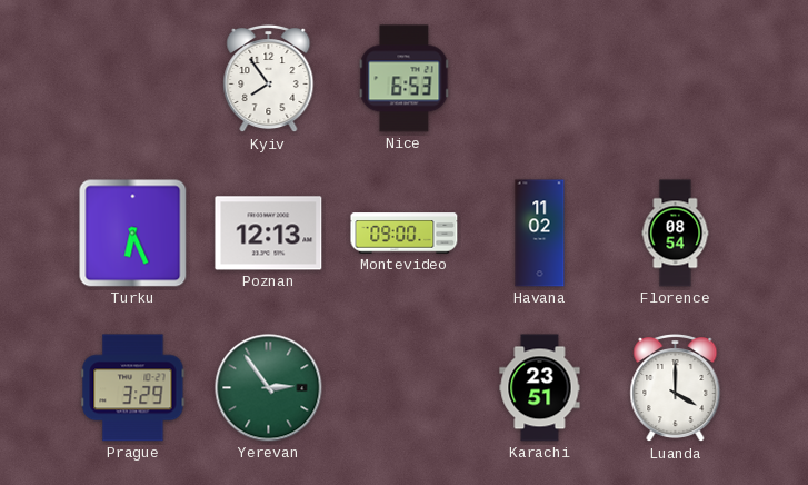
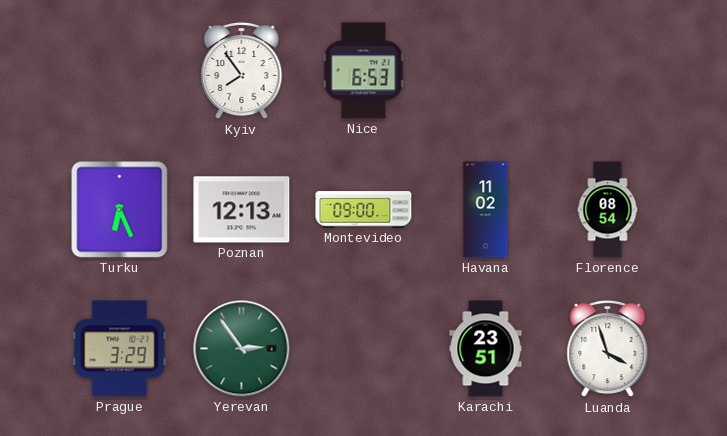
Luanda: 4:00 -> 3:57
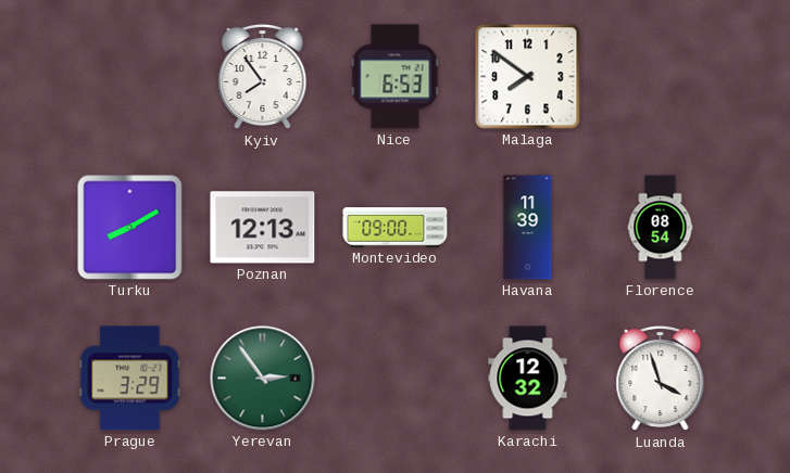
Malaga: none -> 7:51
Turku: 6:26 -> 8:10
Havana: 11:02 -> 11:39
Karachi: 23:51 -> 12:32
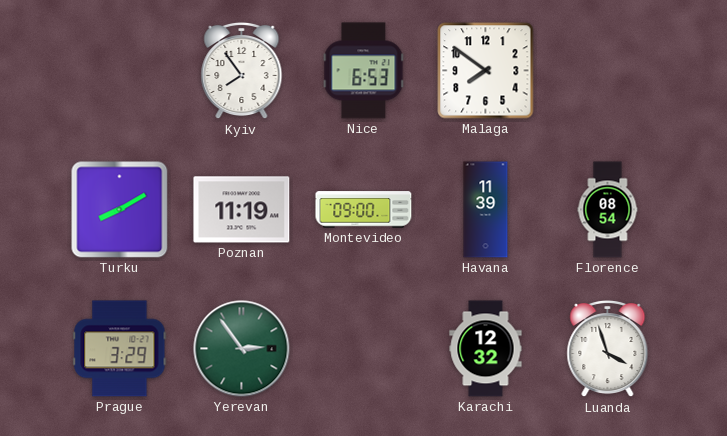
Poznan: 12:13 -> 11:19
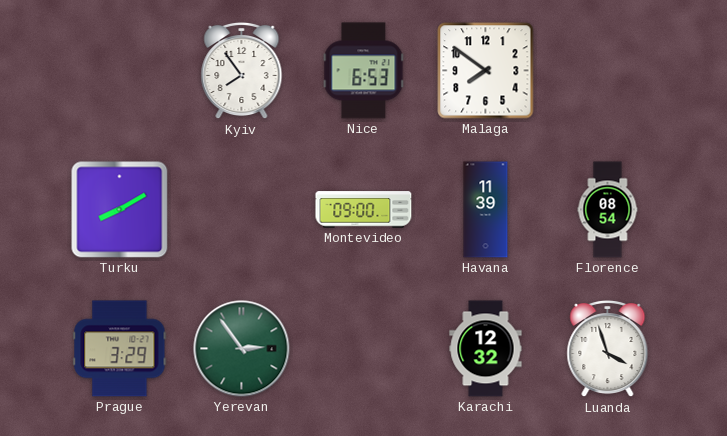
Poznan: 11:19 -> none
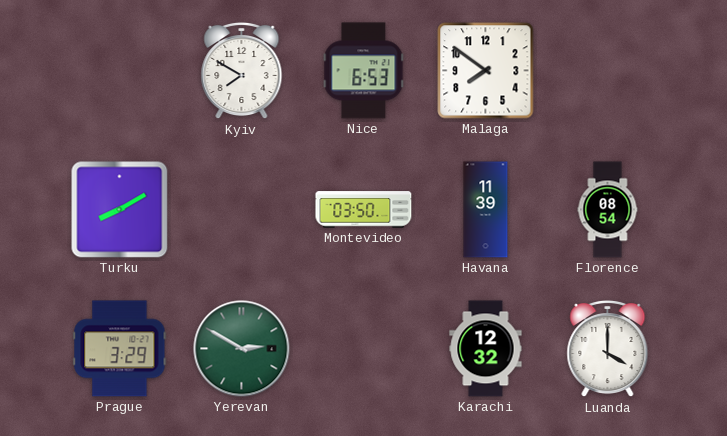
Kyiv: 7:54 -> 7:50
Montevideo: 09:00 -> 03:50
Yerevan: 2:54 -> 2:50
Luanda: 3:57 -> 4:00
